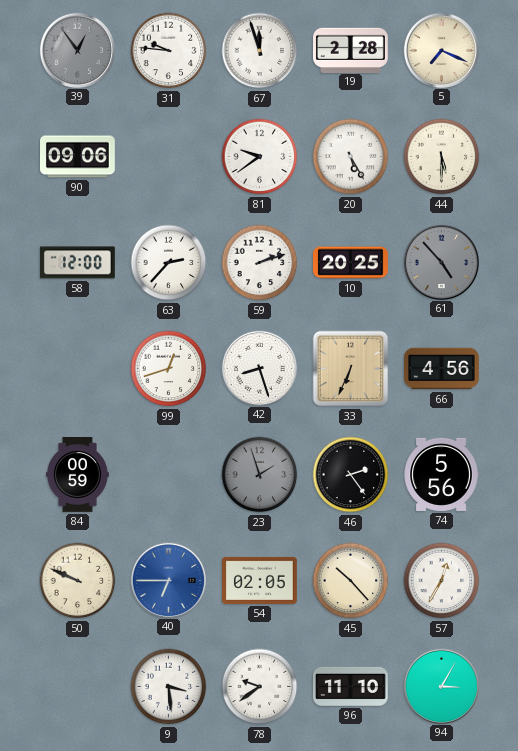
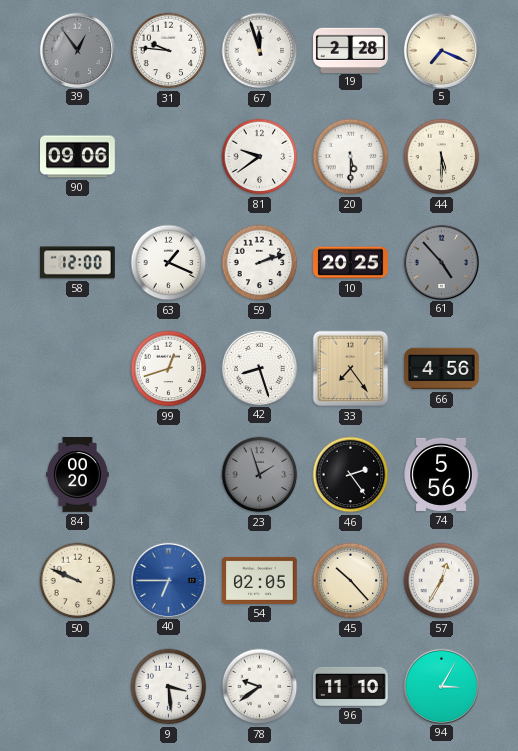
20: 5:25 -> 5:30
63: 2:37 -> 1:19
33: 6:34 -> 7:24
84: 00:59 -> 00:20
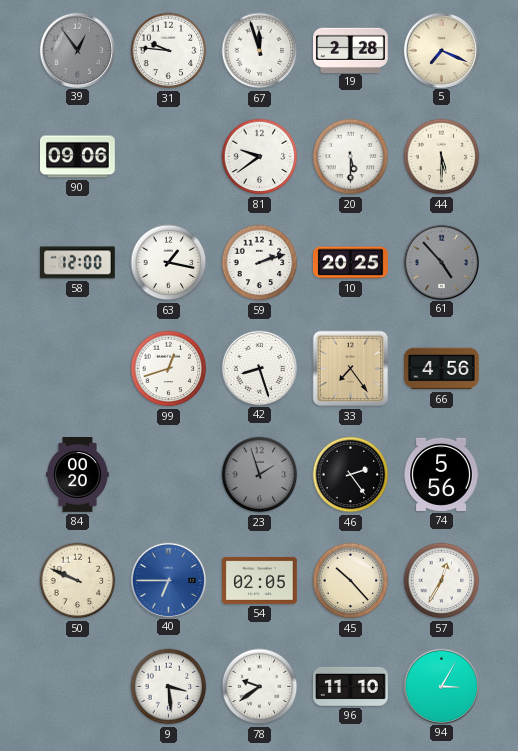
63: 1:19 -> 1:17
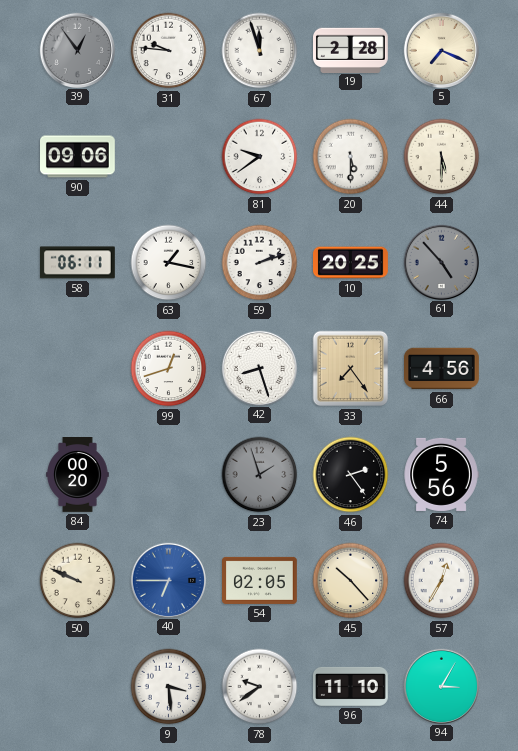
58: 12:00 -> 06:11
